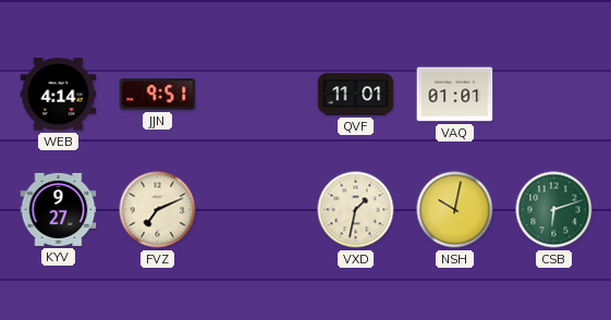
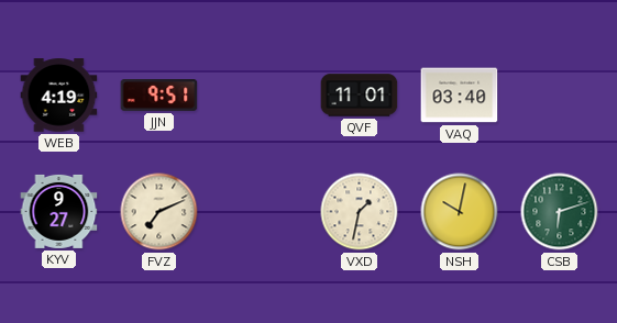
WEB: 4:14 -> 4:19
VAQ: 01:01 -> 03:40
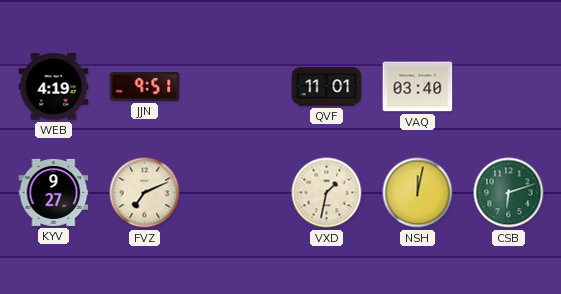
NSH: 10:02 -> 12:02
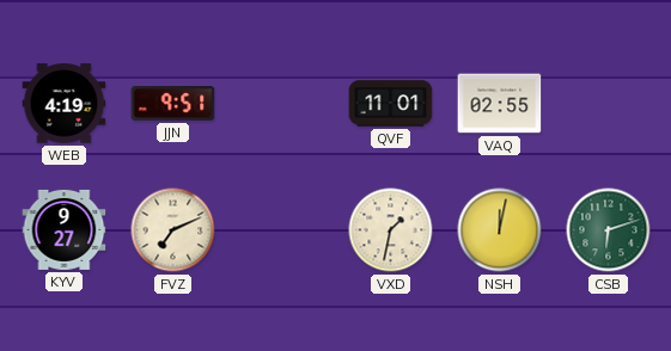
VAQ: 03:40 -> 02:55
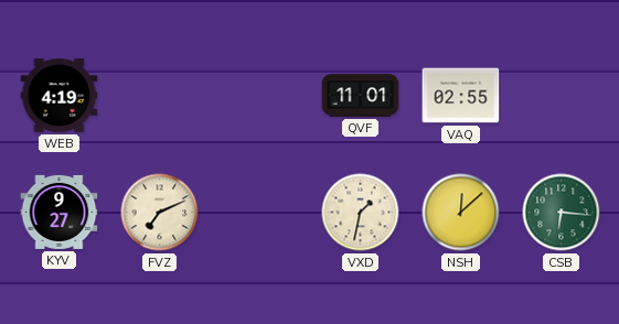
JJN: 9:51 -> none
NSH: 12:02 -> 12:08
CSB: 6:12 -> 6:16
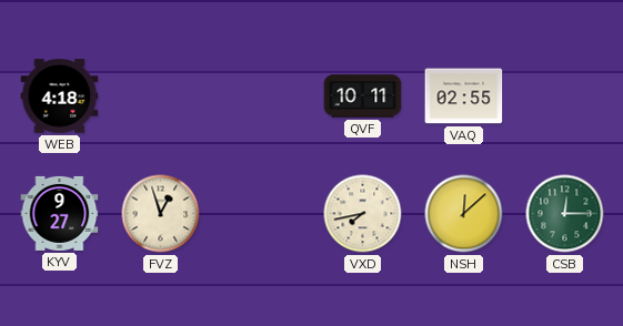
WEB: 4:19 -> 4:18
QVF: 11:01 -> 10:11
FVZ: 7:11 -> 12:57
VXD: 1:32 -> 7:43
CSB: 6:16 -> 12:15
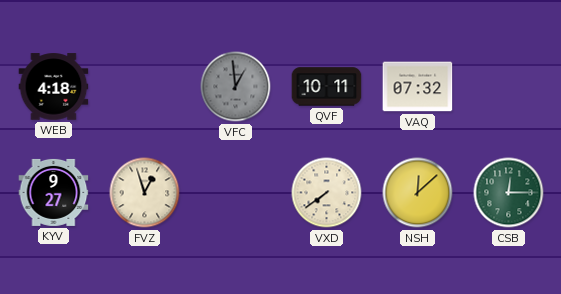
VFC: none -> 12:59
VAQ: 02:55 -> 07:32
VXD: 7:43 -> 7:39
